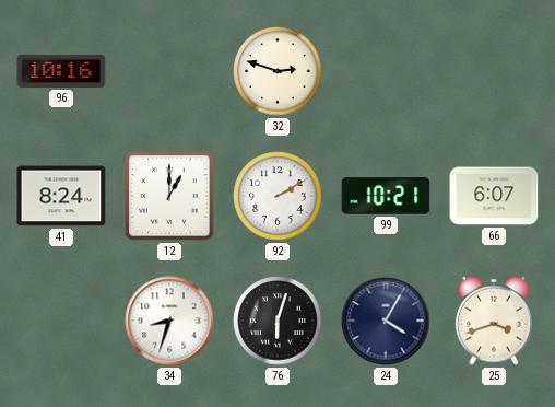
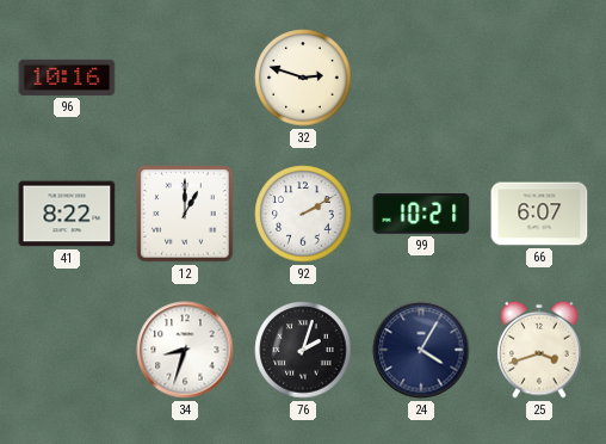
41: 8:24 -> 8:22
76: 6:03 -> 2:03
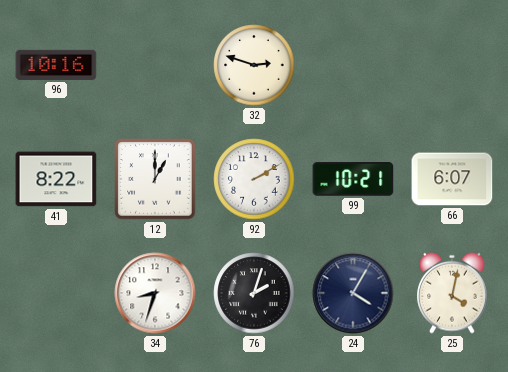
25: 3:42 -> 4:02
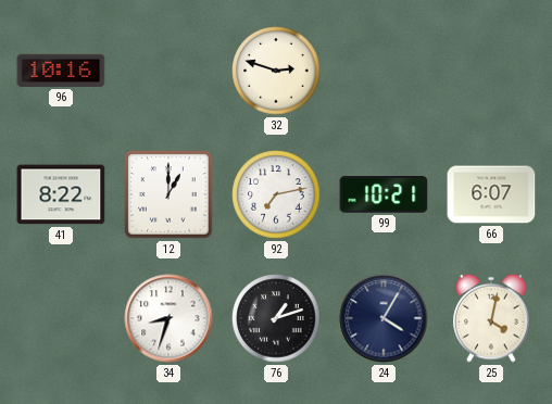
92: 2:10 -> 7:13
76: 2:03 -> 1:12
